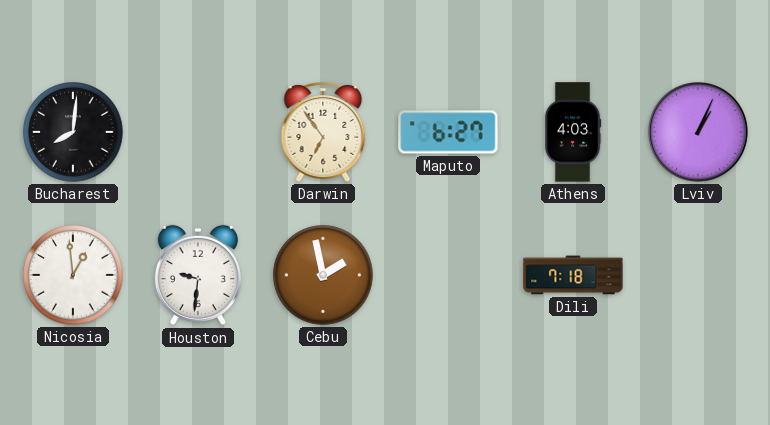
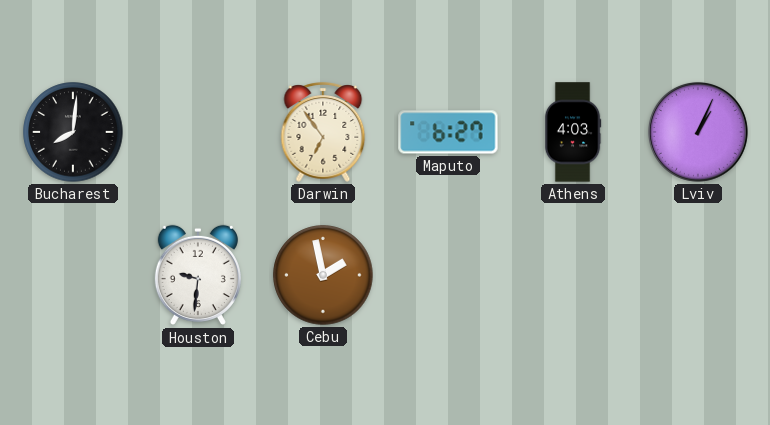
Nicosia: 12:59 -> none
Dili: 7:18 -> none
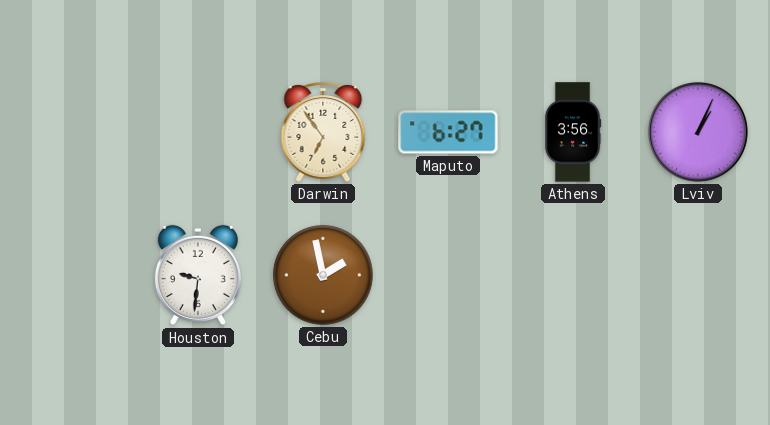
Bucharest: 8:01 -> none
Athens: 4:03 -> 3:56
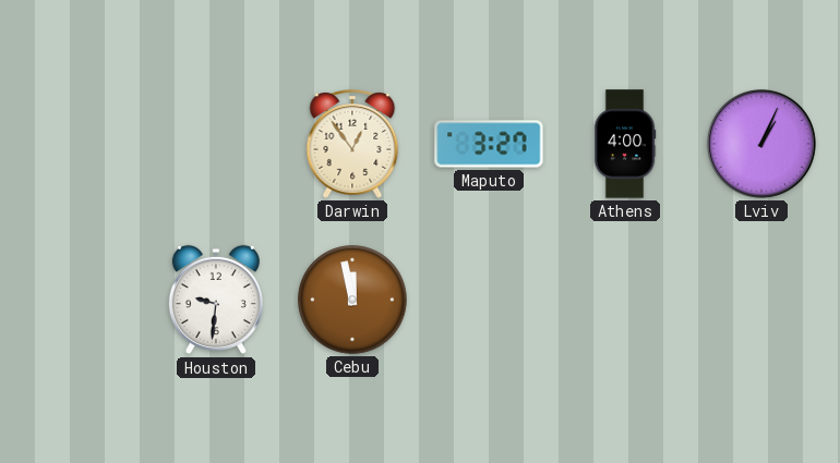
Darwin: 6:54 -> 12:54
Maputo: 6:27 -> 3:27
Athens: 3:56 -> 4:00
Cebu: 1:58 -> 11:58
